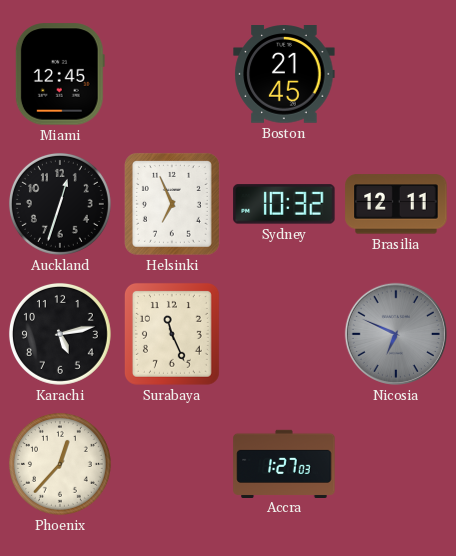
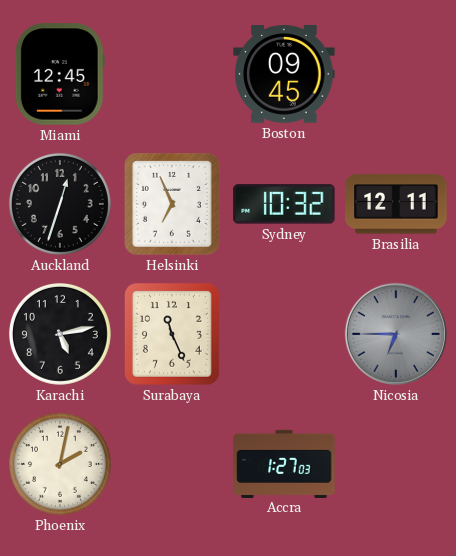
Boston: 21:45 -> 09:45
Nicosia: 6:49 -> 6:45
Phoenix: 12:37 -> 2:02
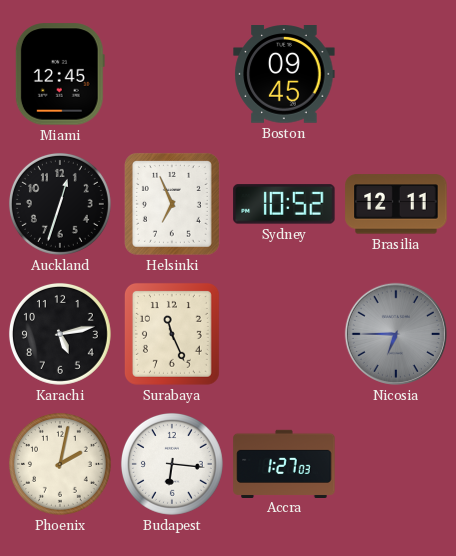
Sydney: 10:32 -> 10:52
Budapest: none -> 6:16
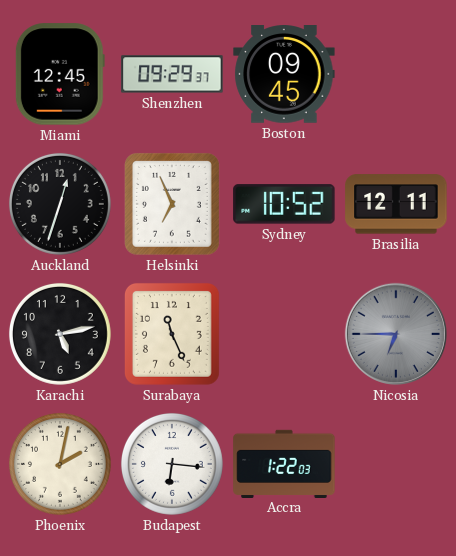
Shenzhen: none -> 09:29
Accra: 1:27 -> 1:22
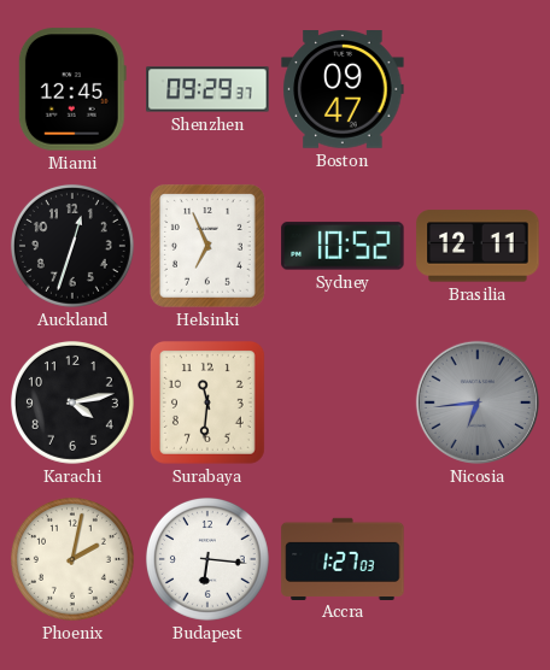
Boston: 09:45 -> 09:47
Karachi: 5:13 -> 4:13
Surabaya: 11:26 -> 11:31
Nicosia: 6:45 -> 6:44
Accra: 1:22 -> 1:27
